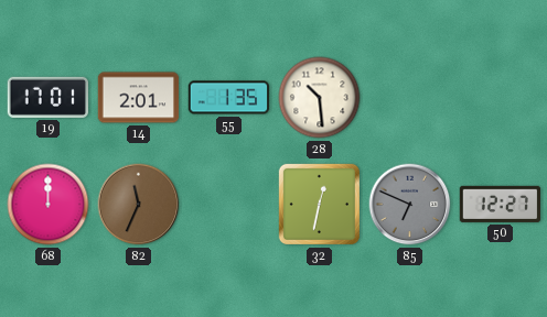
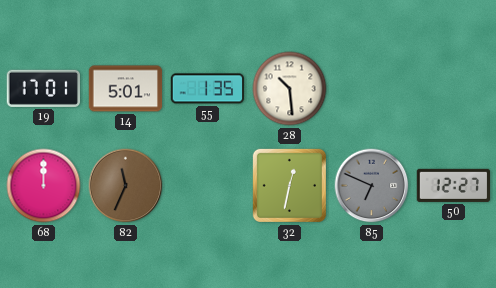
14: 2:01 -> 5:01
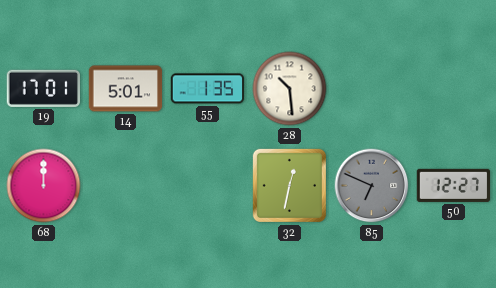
82: 11:34 -> none
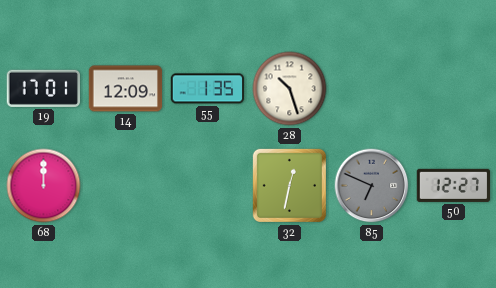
14: 5:01 -> 12:09
28: 10:29 -> 10:27
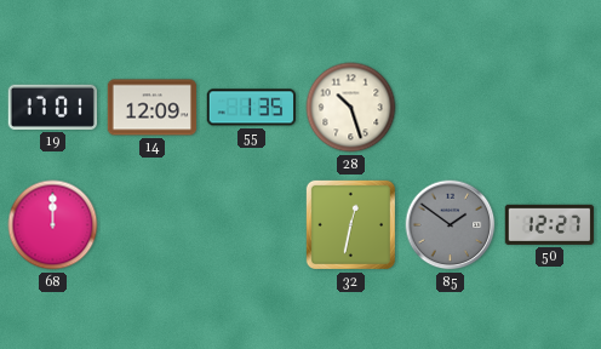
85: 6:49 -> 1:51
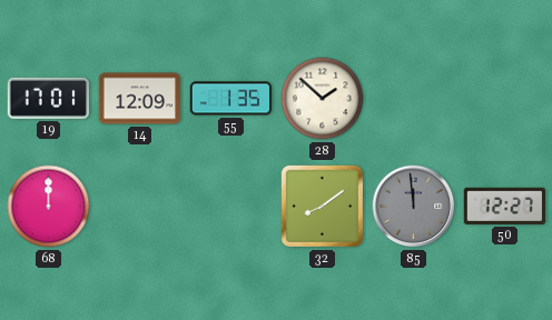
28: 10:27 -> 1:52
32: 12:32 -> 8:09
85: 1:51 -> 11:59
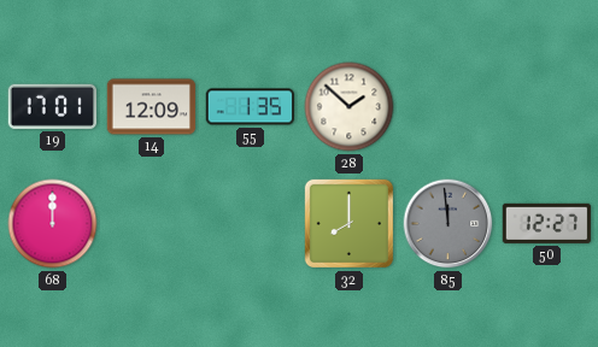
32: 8:09 -> 8:00
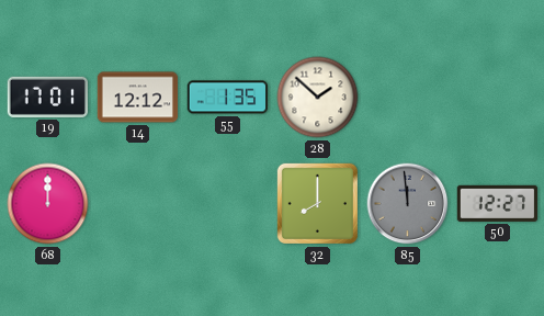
14: 12:09 -> 12:12
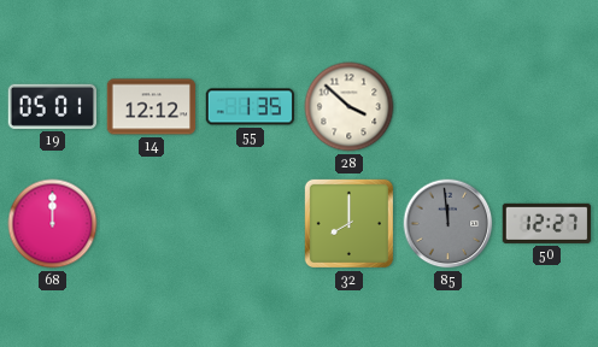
19: 17:01 -> 05:01
28: 1:52 -> 3:52
